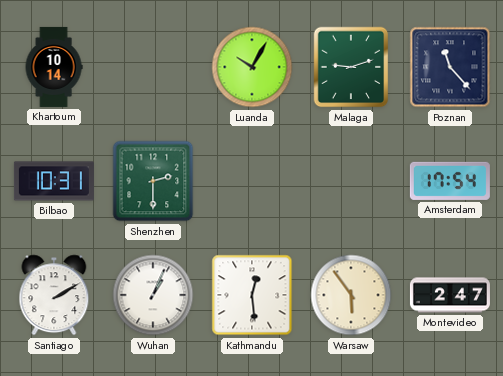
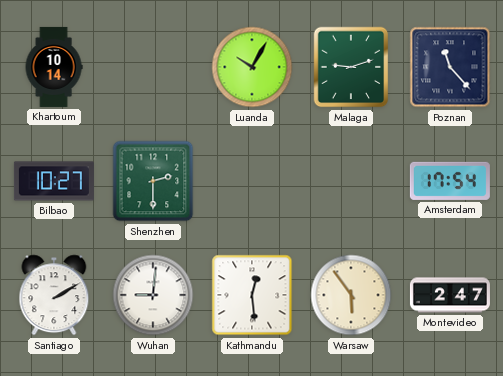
Bilbao: 10:31 -> 10:27
Wuhan: 1:04 -> 9:01
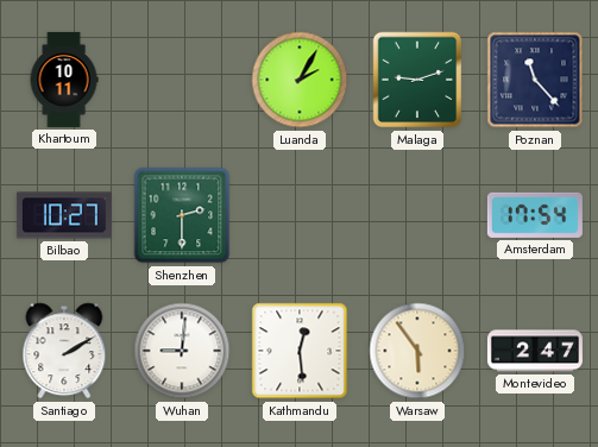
Khartoum: 10:14 -> 10:11
Luanda: 10:05 -> 2:05
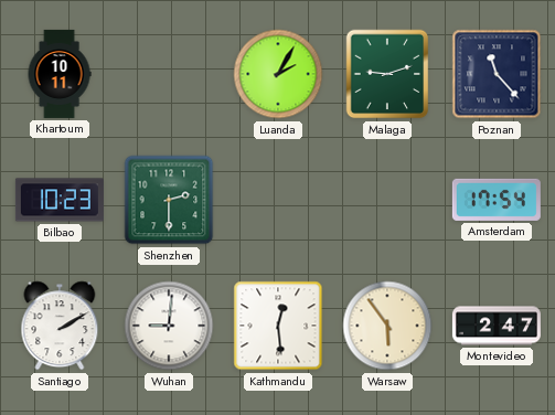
Bilbao: 10:27 -> 10:23
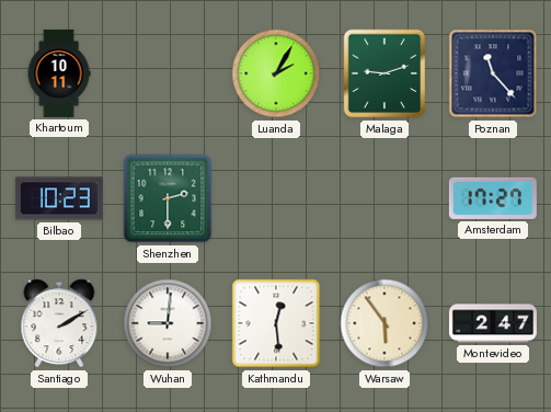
Amsterdam: 17:54 -> 17:27
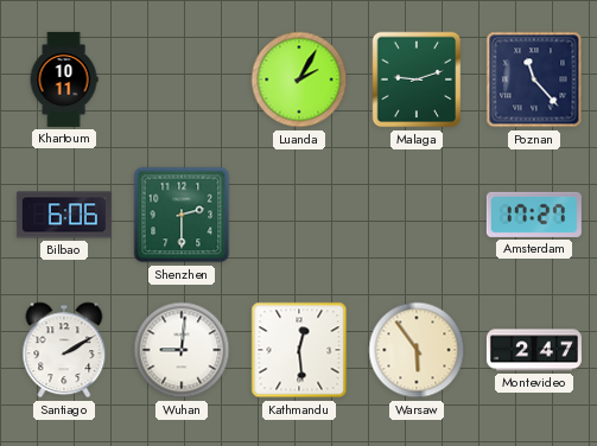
Bilbao: 10:23 -> 6:06
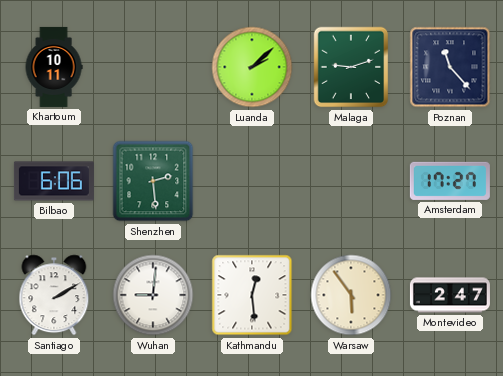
Luanda: 2:05 -> 2:08
Shenzhen: 2:30 -> 2:29
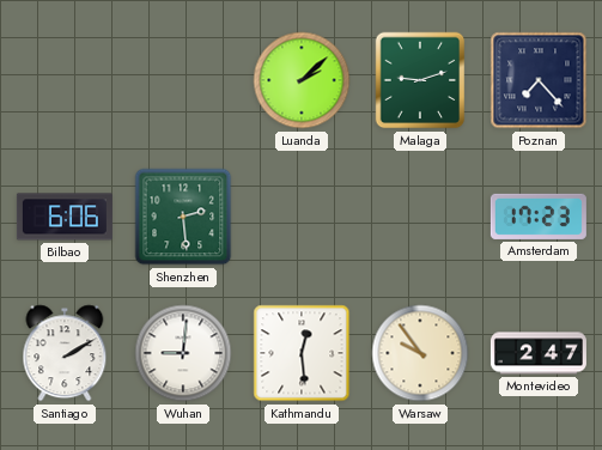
Khartoum: 10:11 -> none
Poznan: 11:23 -> 7:23
Amsterdam: 17:27 -> 17:23
Warsaw: 5:54 -> 9:54
